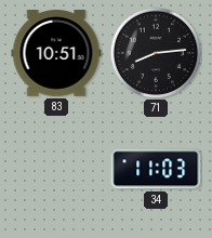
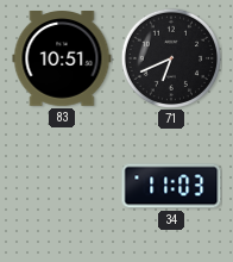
71: 8:14 -> 6:41
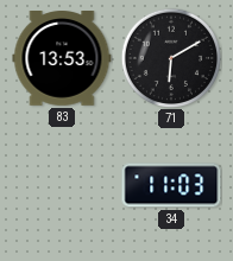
83: 10:51 -> 13:53
71: 6:41 -> 6:10
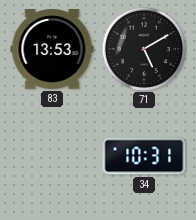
71: 6:10 -> 5:10
34: 11:03 -> 10:31
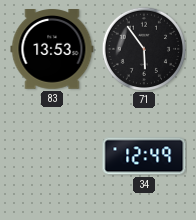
71: 5:10 -> 5:54
34: 10:31 -> 12:49
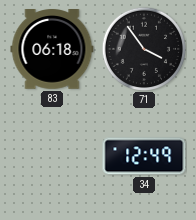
83: 13:53 -> 06:18
71: 5:54 -> 3:54
